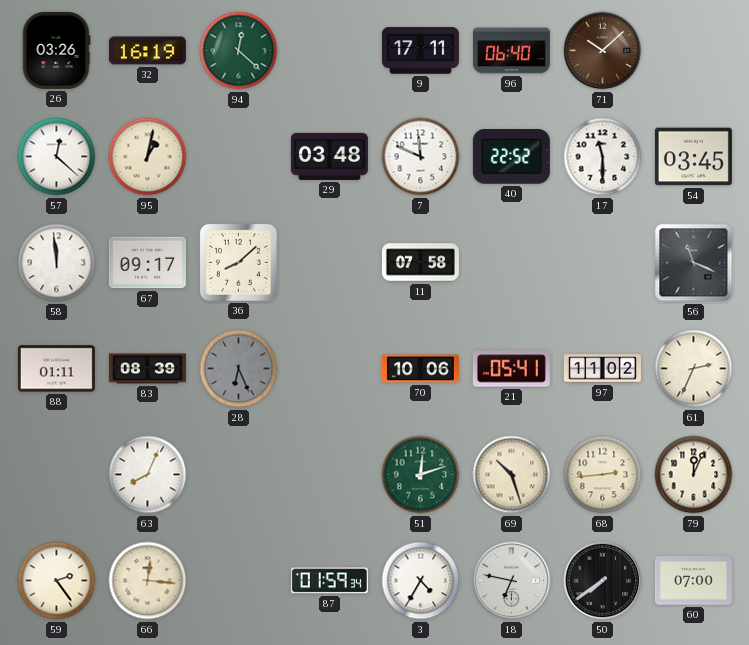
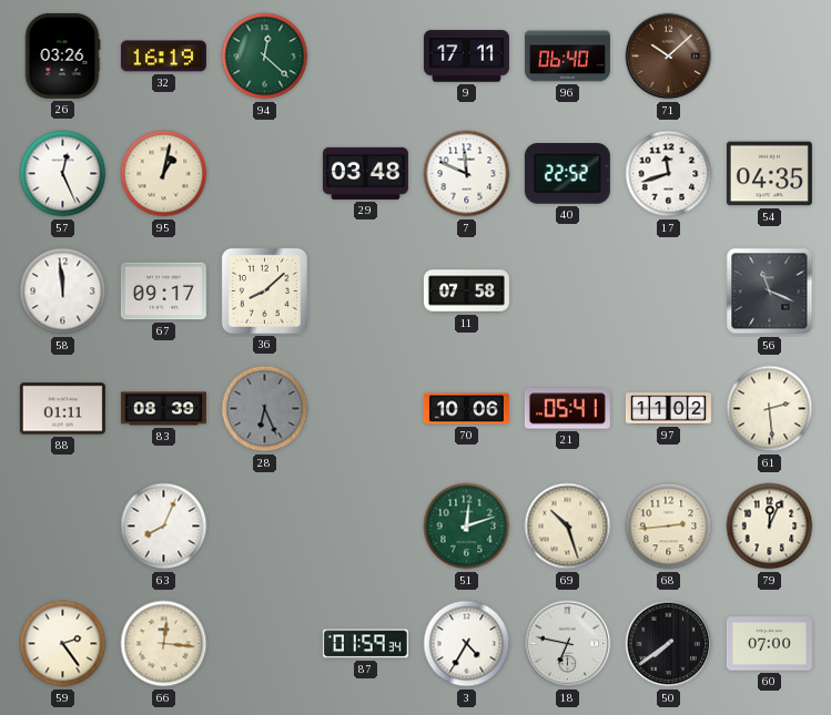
57: 12:22 -> 12:26
17: 11:30 -> 11:42
54: 03:45 -> 04:35
61: 2:34 -> 2:29
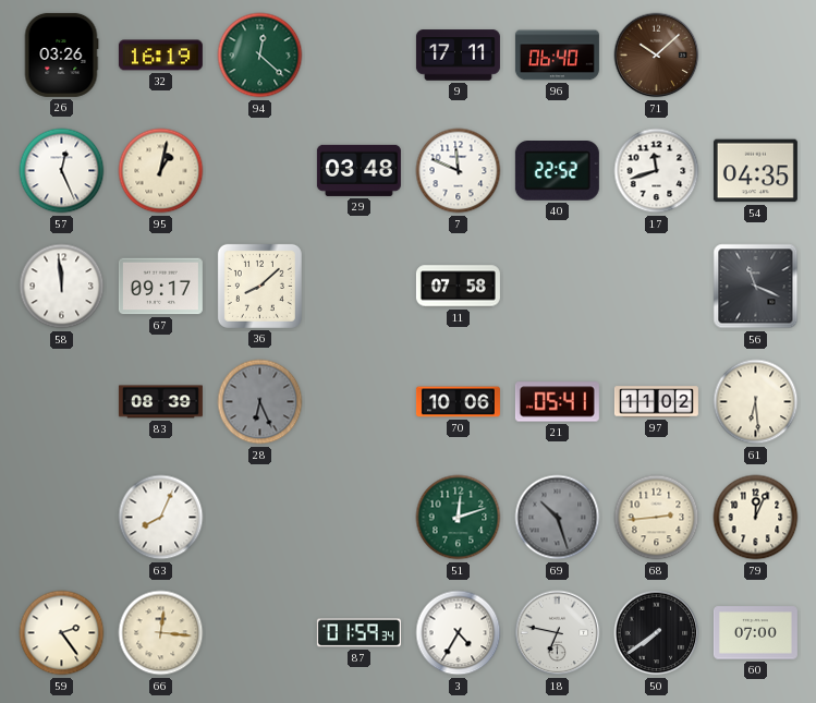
88: 01:11 -> none
61: 2:29 -> 6:29
69 dial: cream -> grey
